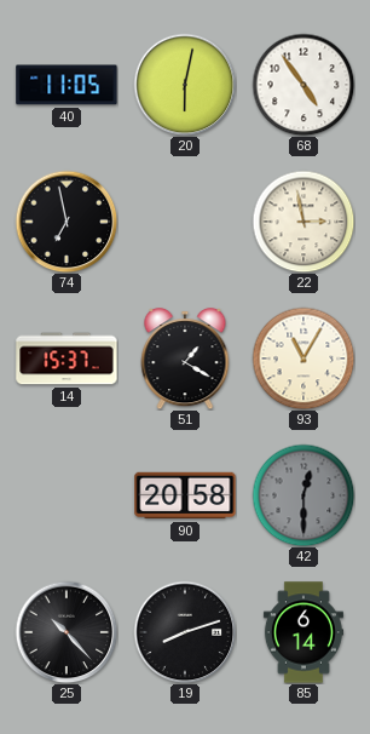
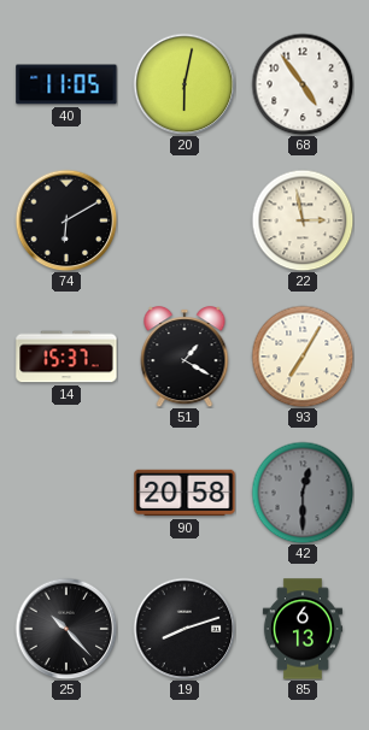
74: 6:58 -> 6:10
93: 11:05 -> 7:05
85: 6:14 -> 6:13
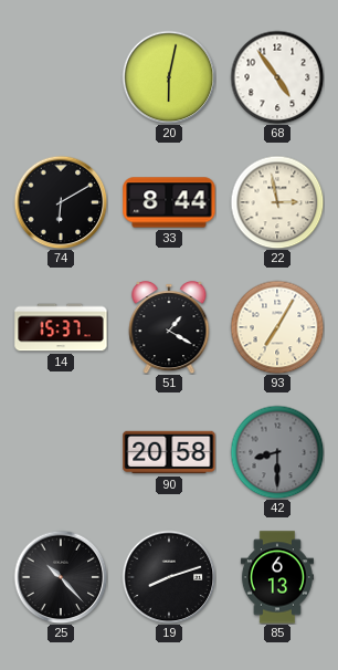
40: 11:05 -> none
33: none -> 8:44
42: 12:30 -> 8:30
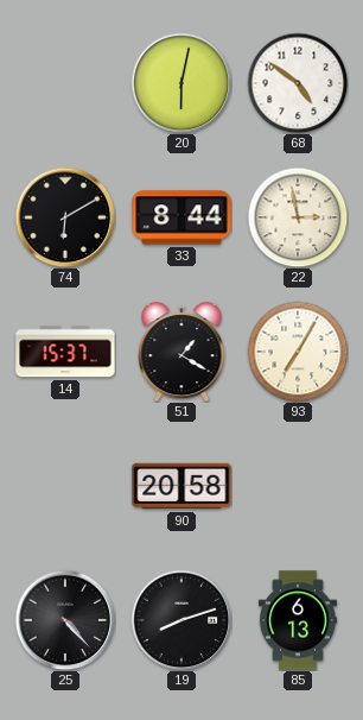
68: 4:54 -> 4:51
42: 8:30 -> none
25: 10:23 -> 4:23
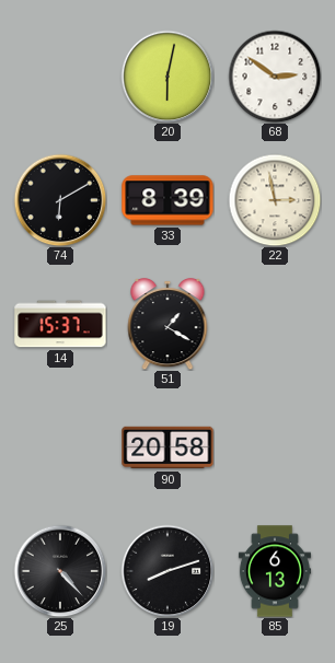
68: 4:51 -> 2:51
33: 8:44 -> 8:39
93: 7:05 -> none
